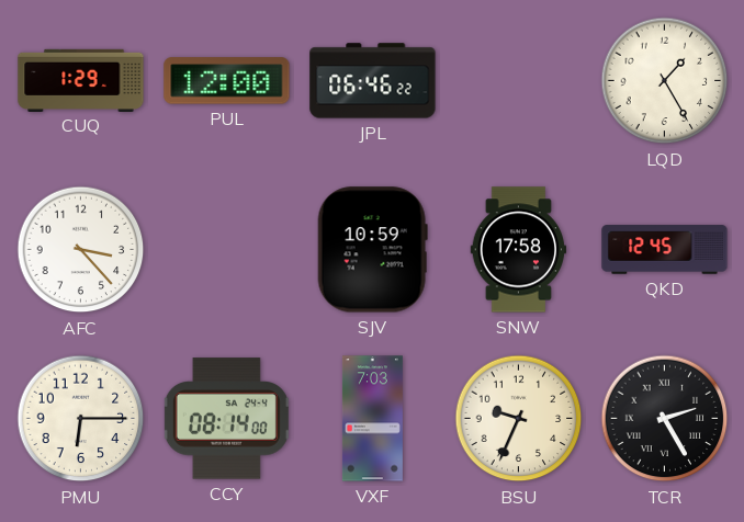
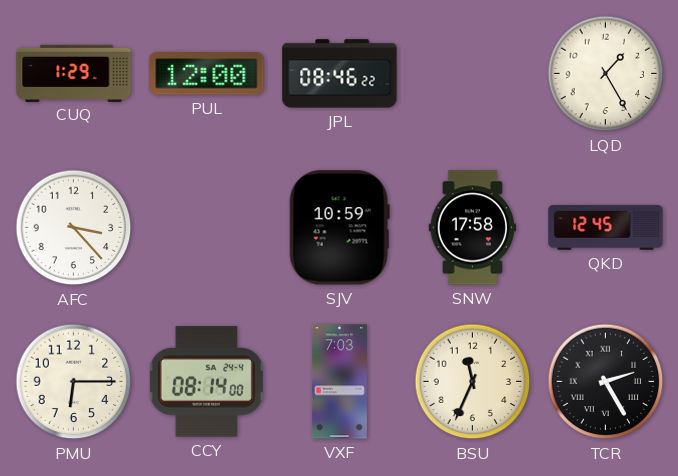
JPL: 06:46 -> 08:46
BSU: 9:34 -> 11:34
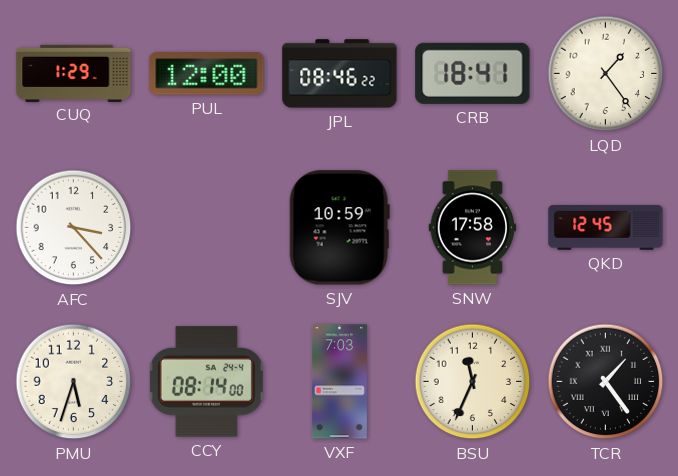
CRB: none -> 18:41
LQD: 1:25 -> 1:24
PMU: 6:15 -> 5:33
TCR: 2:25 -> 1:24
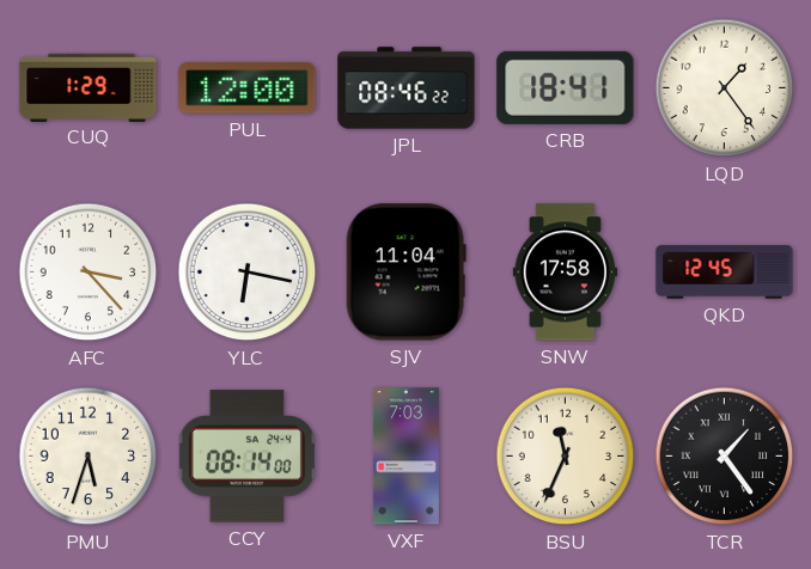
YLC: none -> 6:17
SJV: 10:59 -> 11:04
